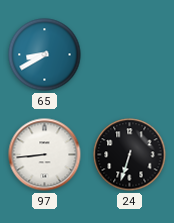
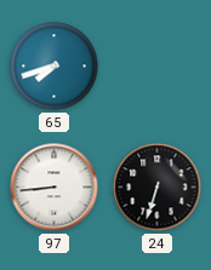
65: 8:40 -> 7:42
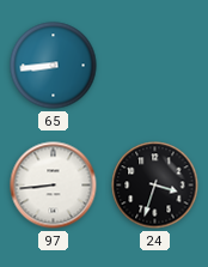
65: 7:42 -> 8:44
24: 6:33 -> 3:33
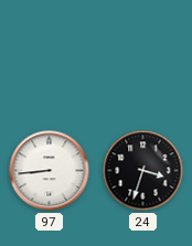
65: 8:44 -> none
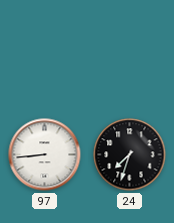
24: 3:33 -> 7:33
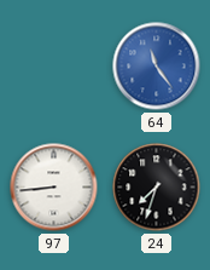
64: none -> 11:24
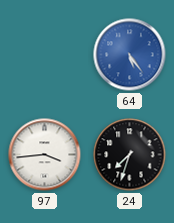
64: 11:24 -> 5:24
97: 8:44 -> 3:44
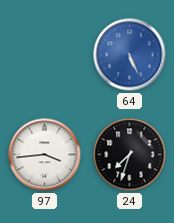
64: 5:24 -> 5:26
